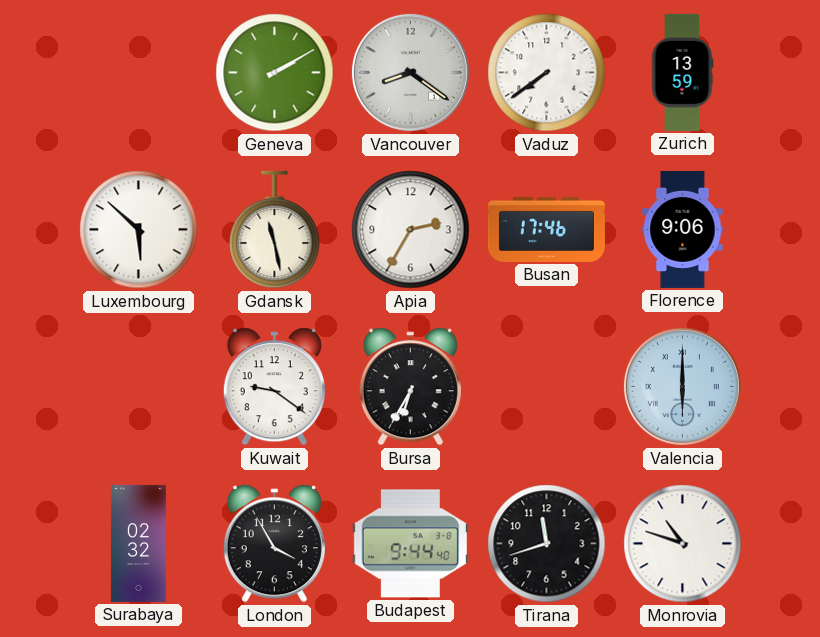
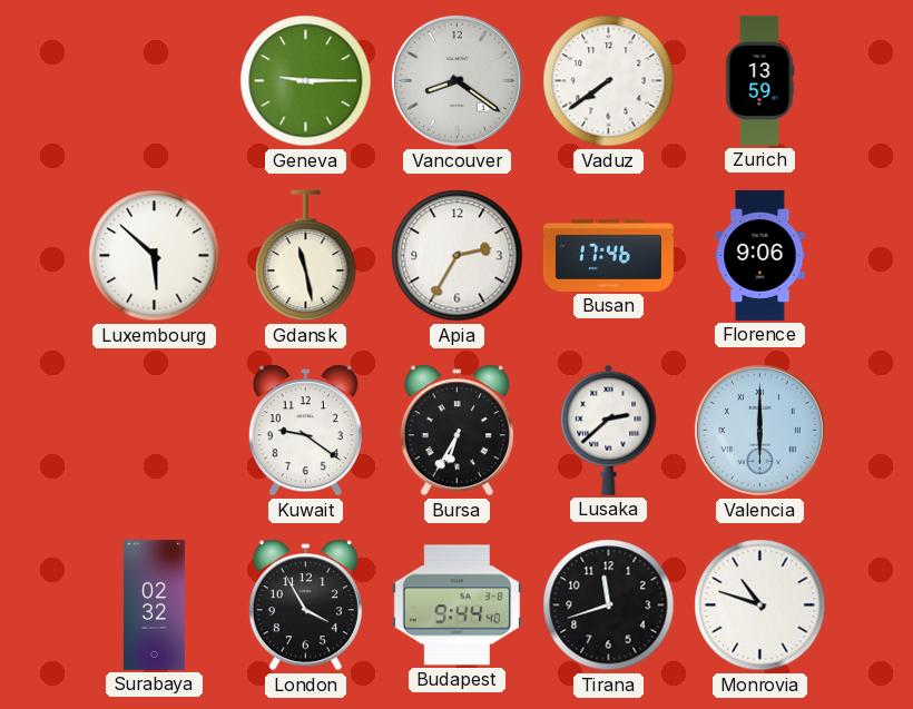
Geneva: 2:10 -> 9:15
Lusaka: none -> 2:38
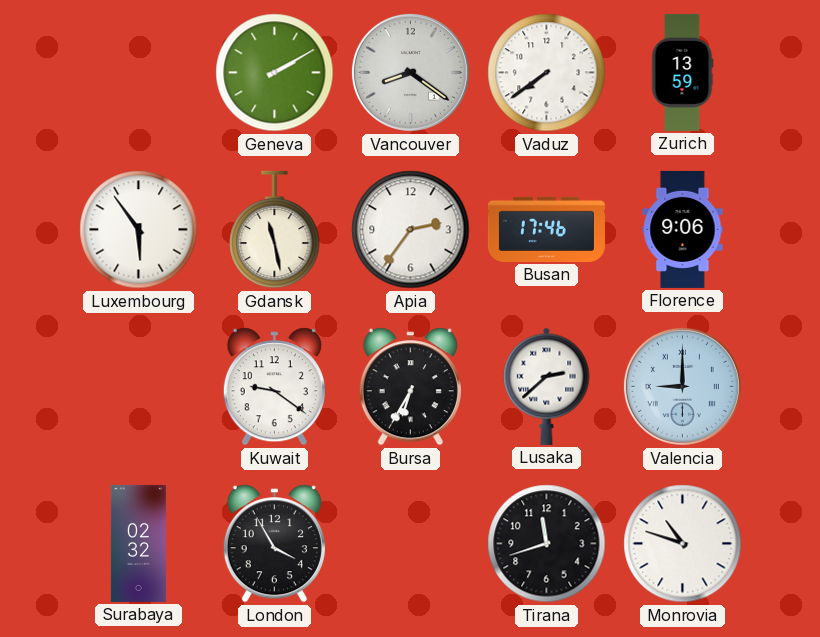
Geneva: 9:15 -> 2:10
Luxembourg: 5:52 -> 5:54
Apia: 2:35 -> 2:36
Valencia: 6:00 -> 9:00
Budapest: 9:44 -> none
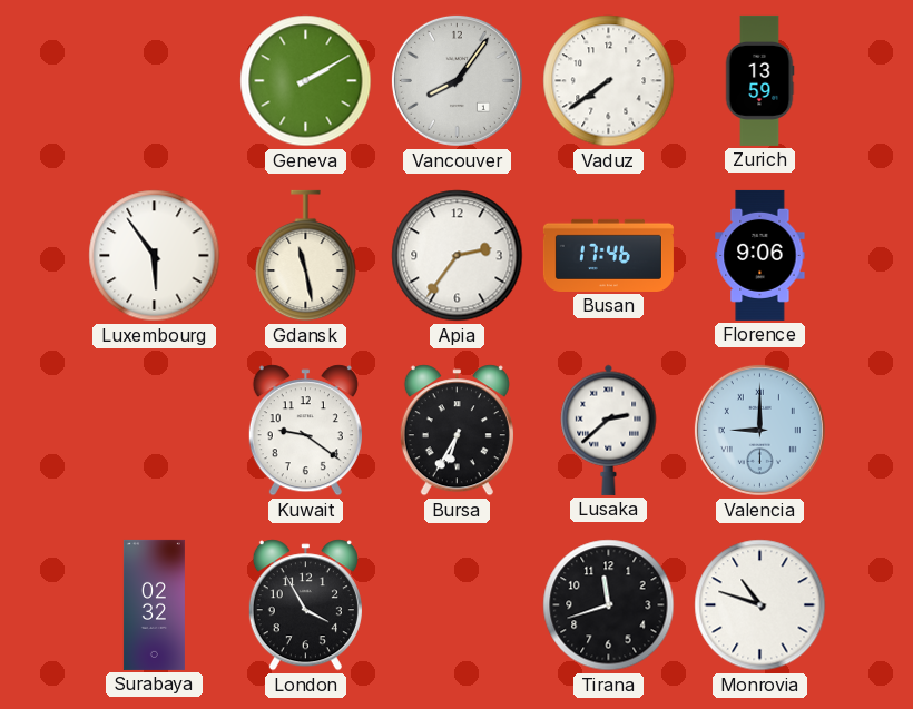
Vancouver: 8:21 -> 8:06
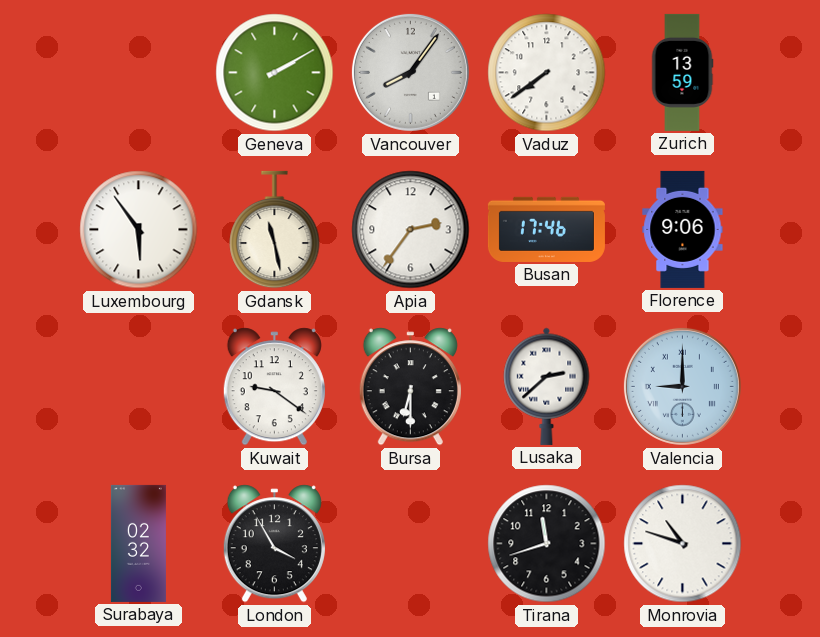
Bursa: 6:35 -> 6:30
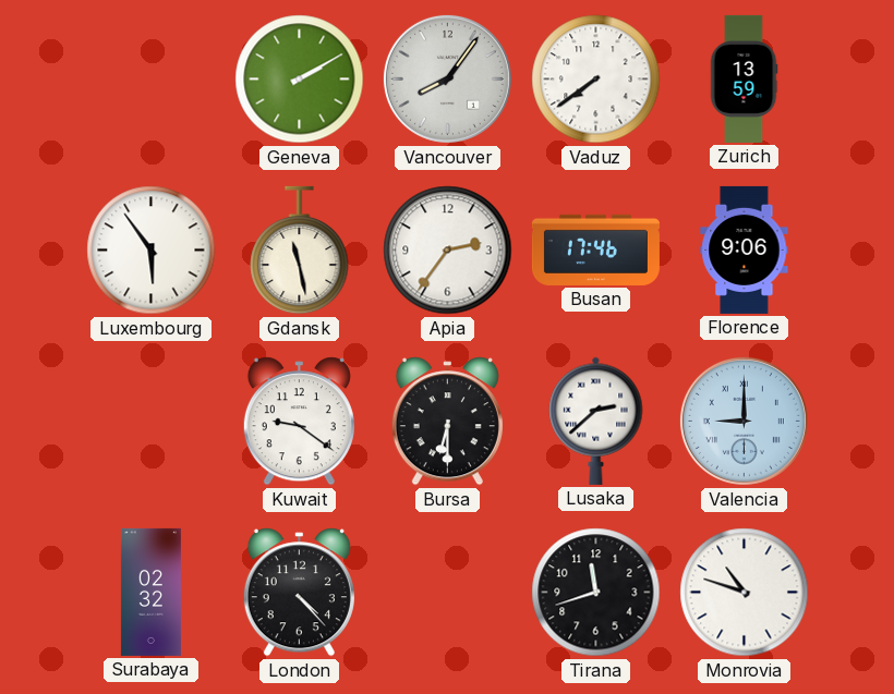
London: 3:55 -> 4:23
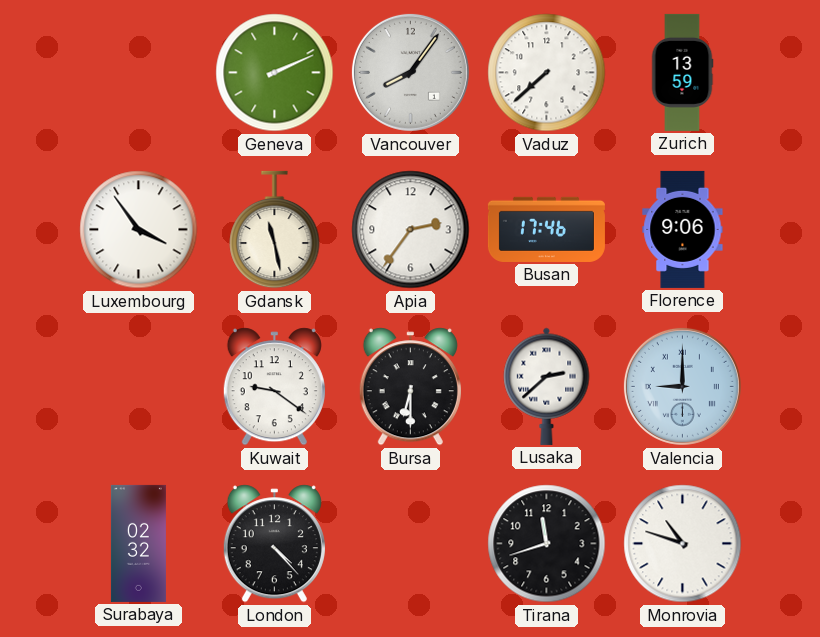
Geneva: 2:10 -> 2:11
Vaduz: 7:39 -> 7:38
Luxembourg: 5:54 -> 3:54
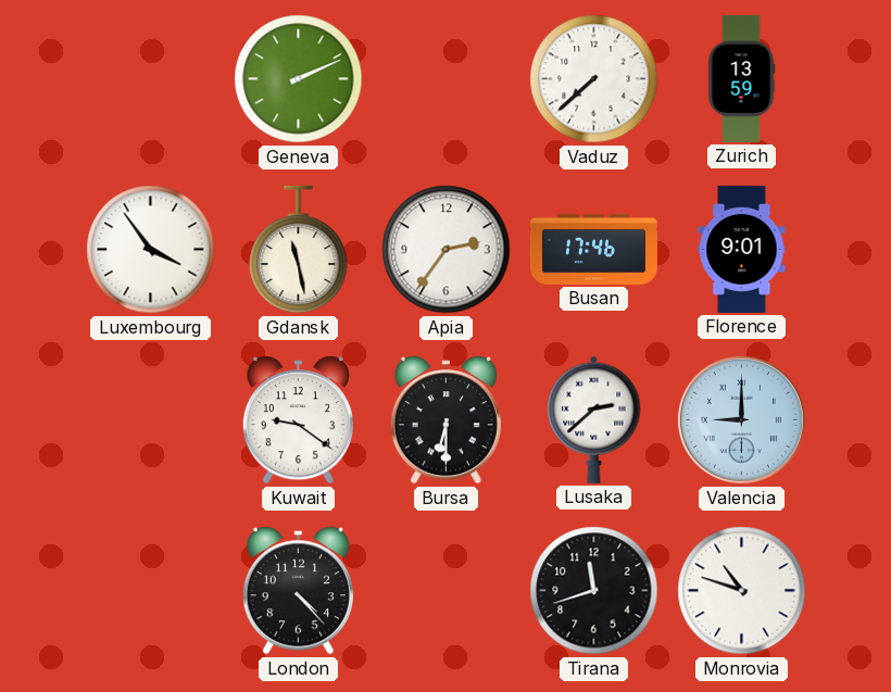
Vancouver: 8:06 -> none
Florence: 9:06 -> 9:01
Surabaya: 02:32 -> none
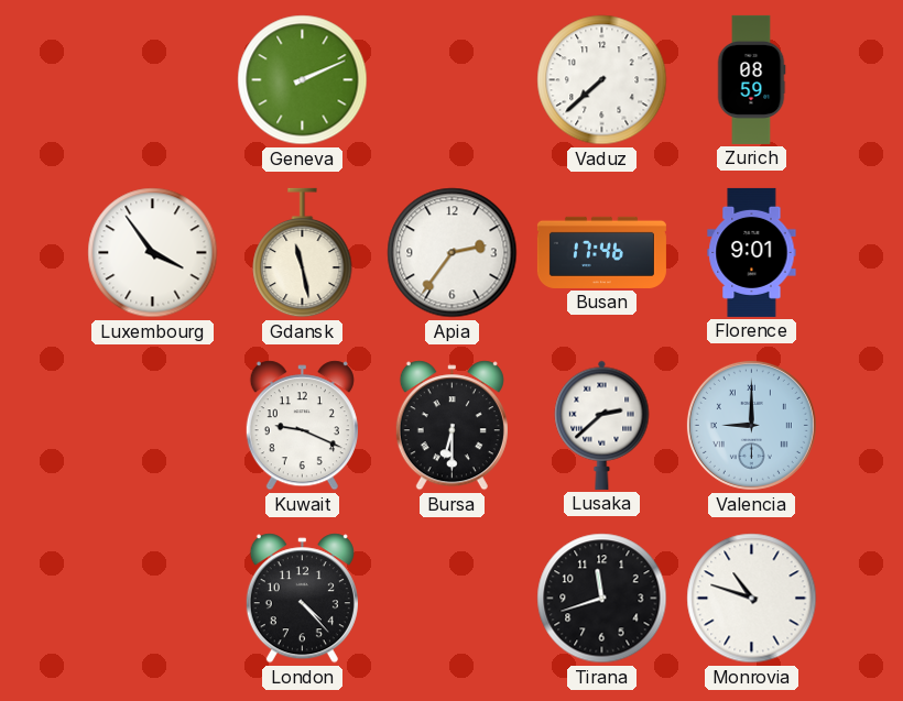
Zurich: 13:59 -> 08:59
Kuwait: 9:21 -> 9:19
